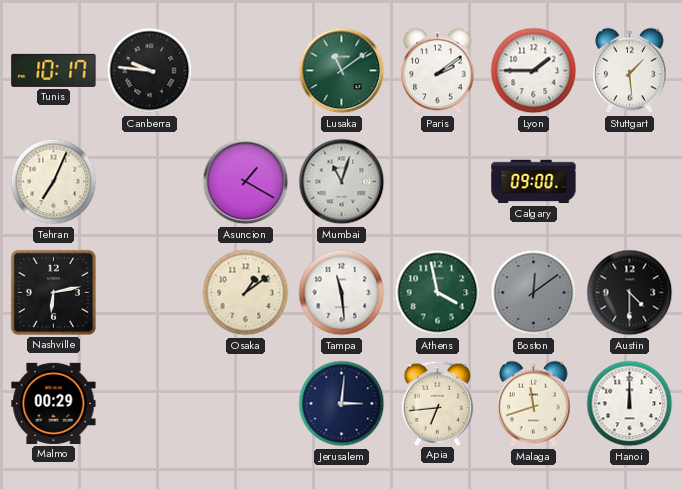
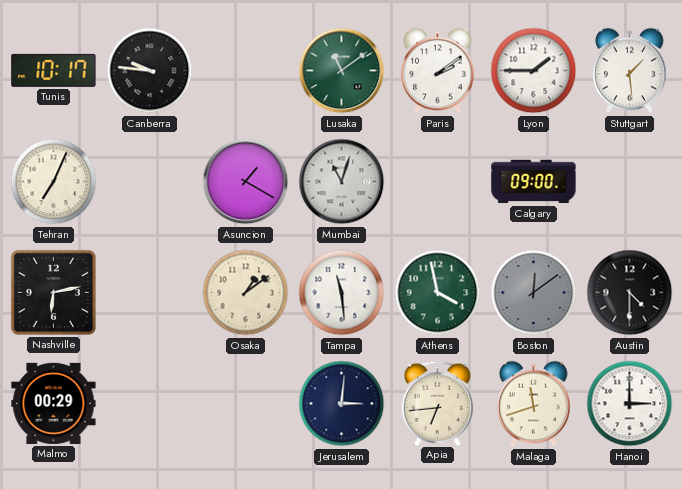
Hanoi: 12:00 -> 3:00
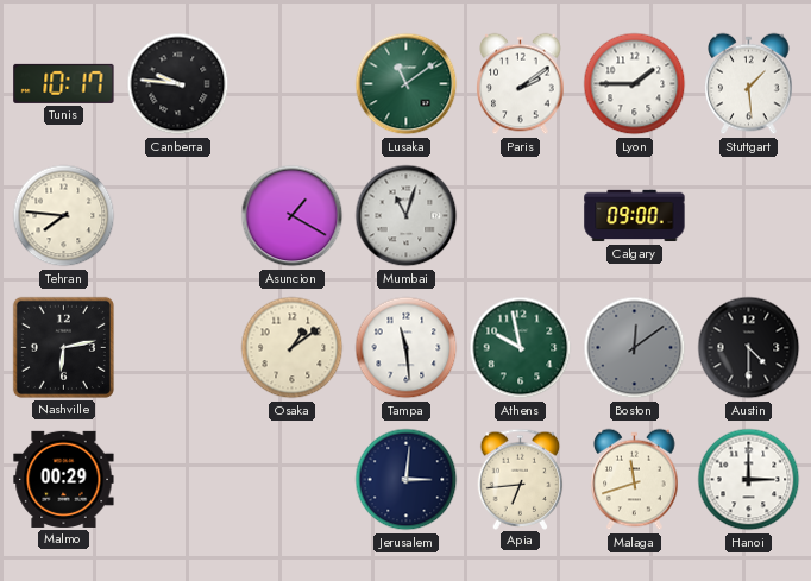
Tehran: 7:04 -> 7:46
Athens: 3:58 -> 9:58
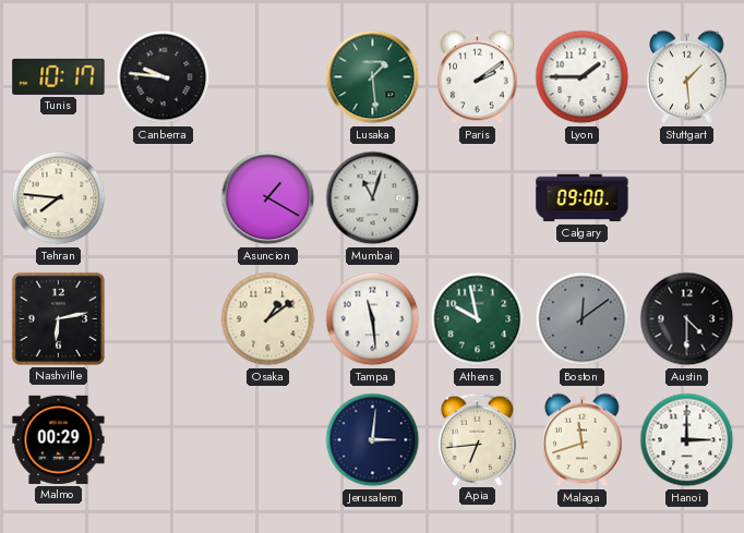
Lusaka: 11:09 -> 1:29
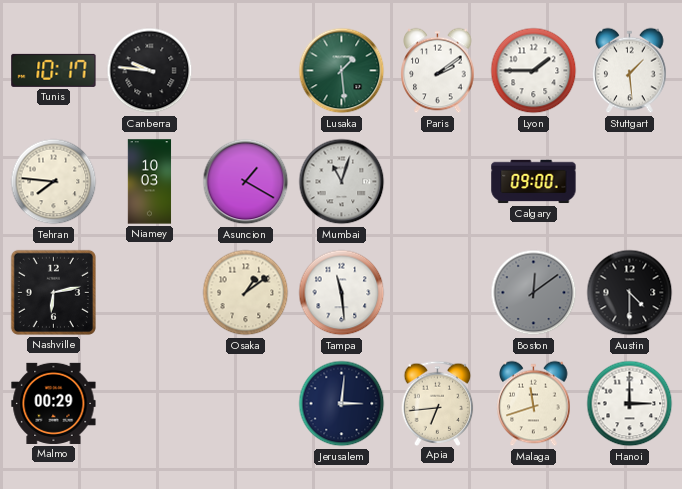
Niamey: none -> 10:03
Athens: 9:58 -> none
